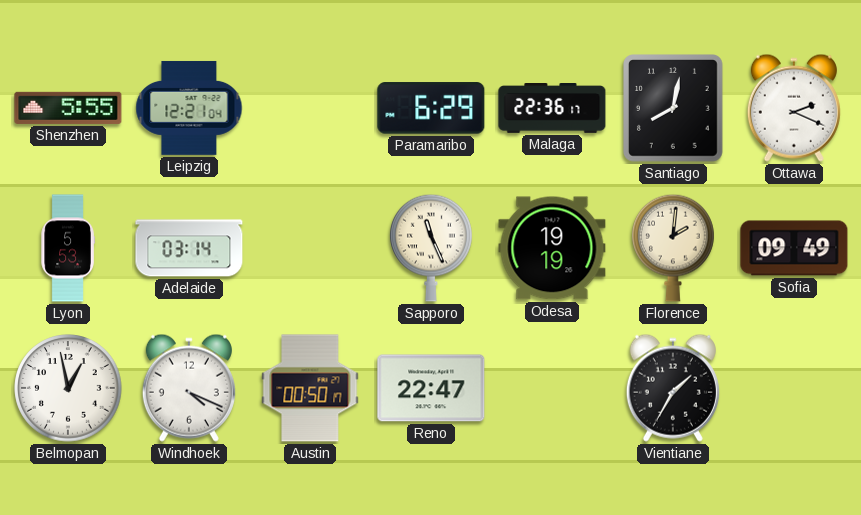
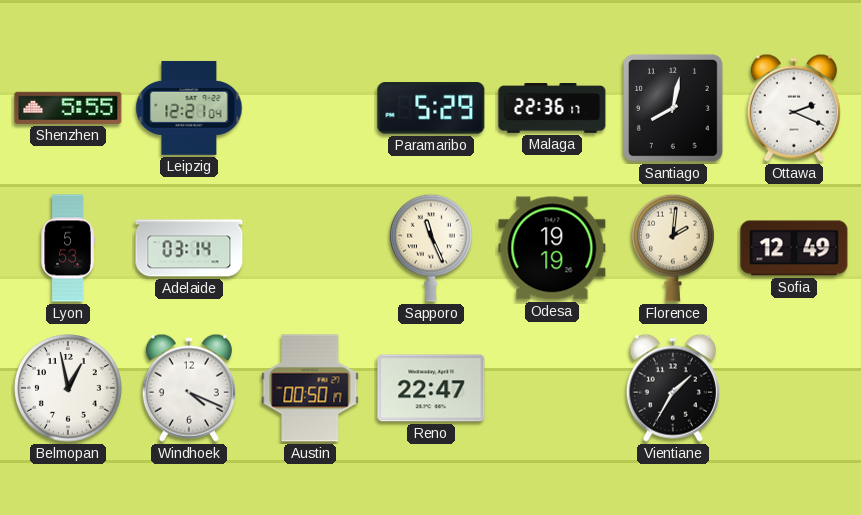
Paramaribo: 6:29 -> 5:29
Sofia: 09:49 -> 12:49
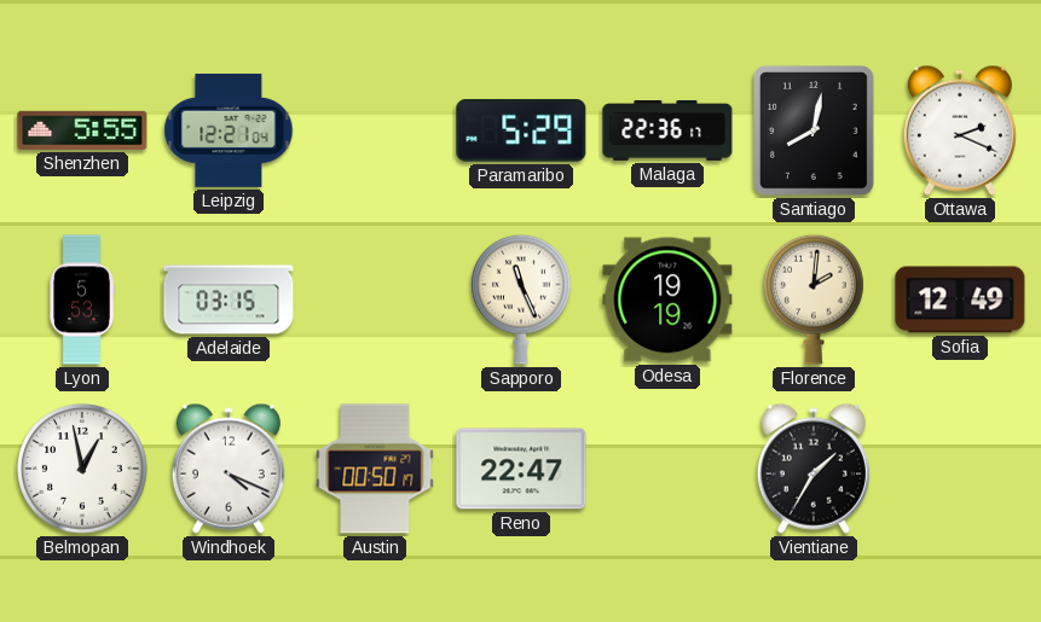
Adelaide: 03:14 -> 03:15
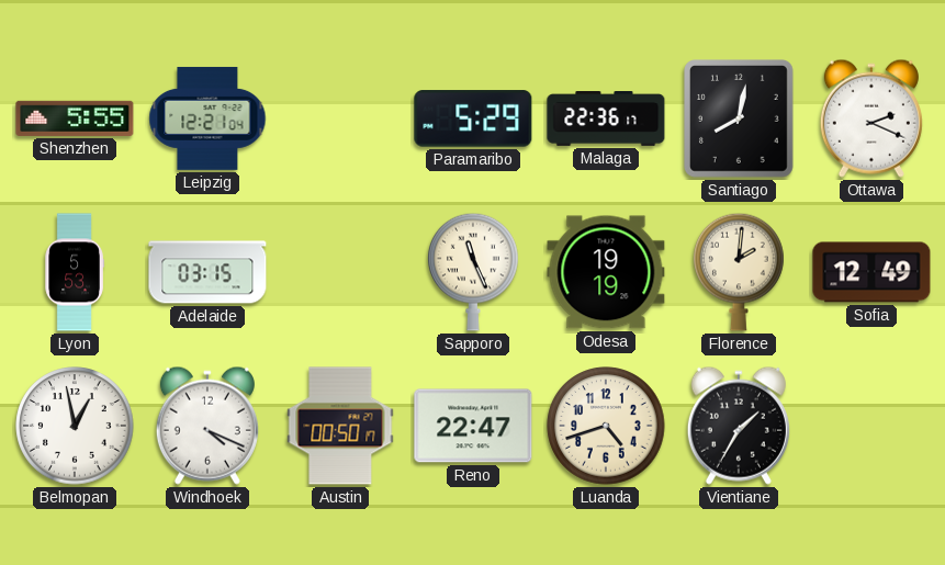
Luanda: none -> 4:42
